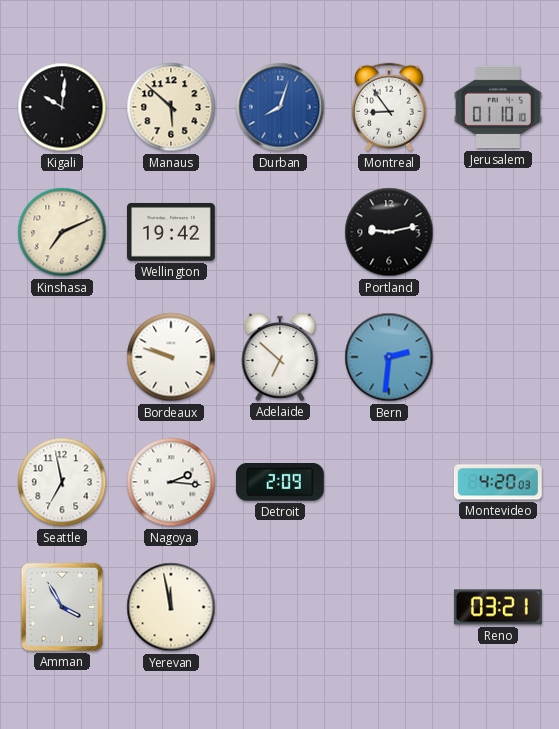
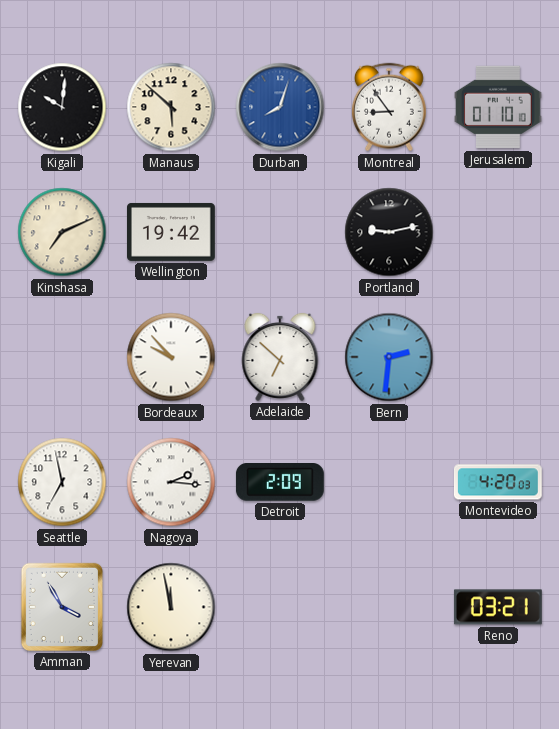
Bordeaux: 9:48 -> 9:53
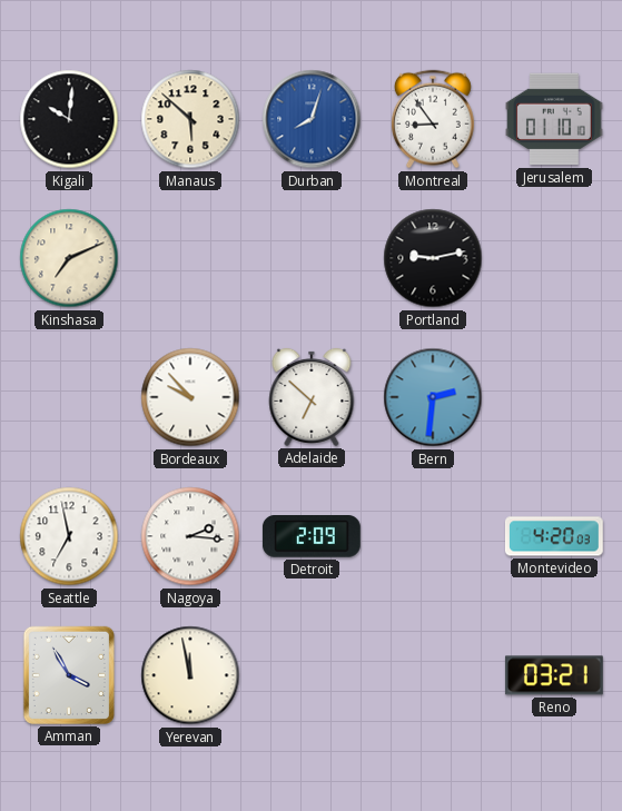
Wellington: 19:42 -> none
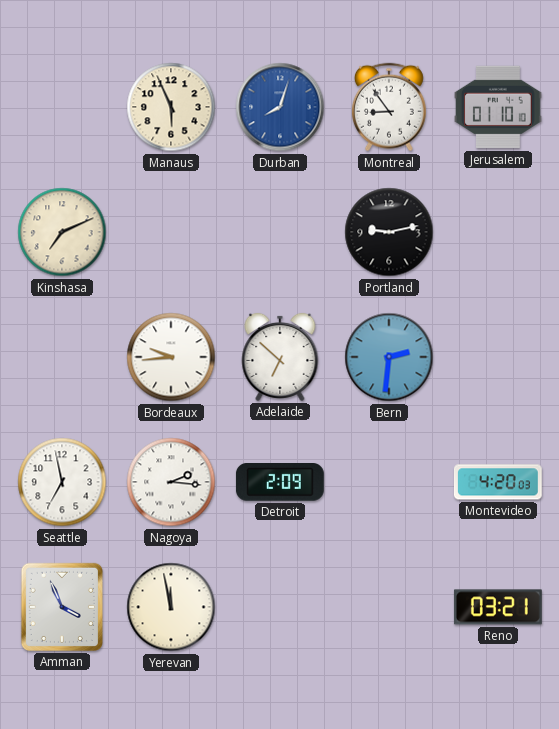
Kigali: 10:01 -> none
Manaus: 5:52 -> 5:56
Bordeaux: 9:53 -> 9:44
Amman: 3:55 -> 3:56
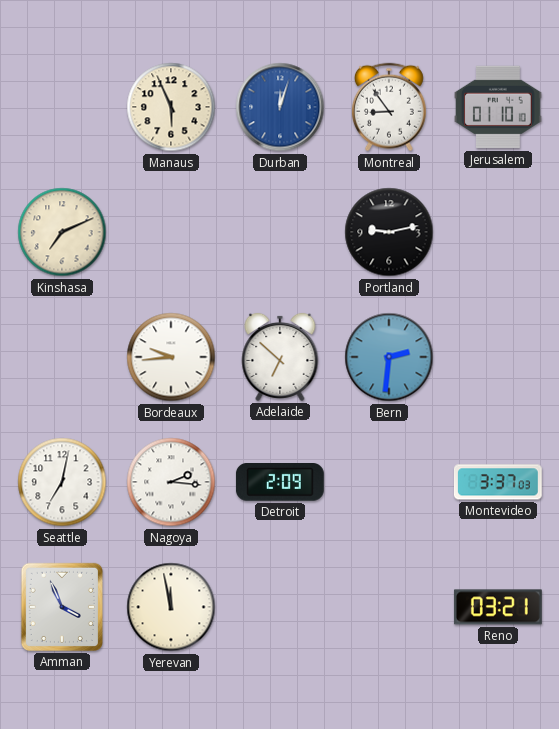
Durban: 8:03 -> 12:03
Seattle: 6:58 -> 7:02
Montevideo: 4:20 -> 3:37
